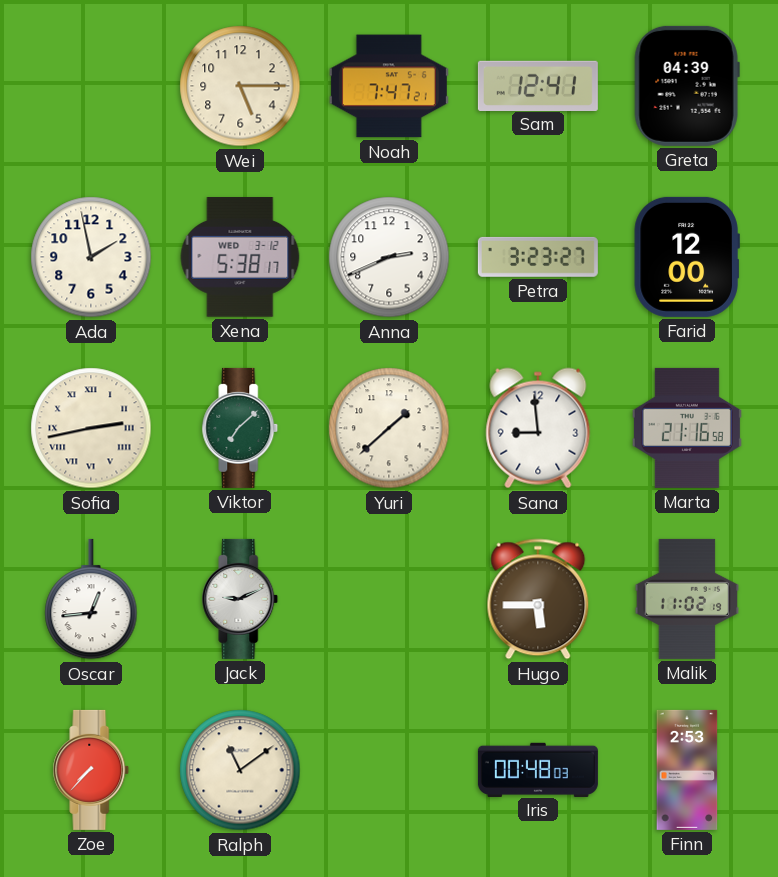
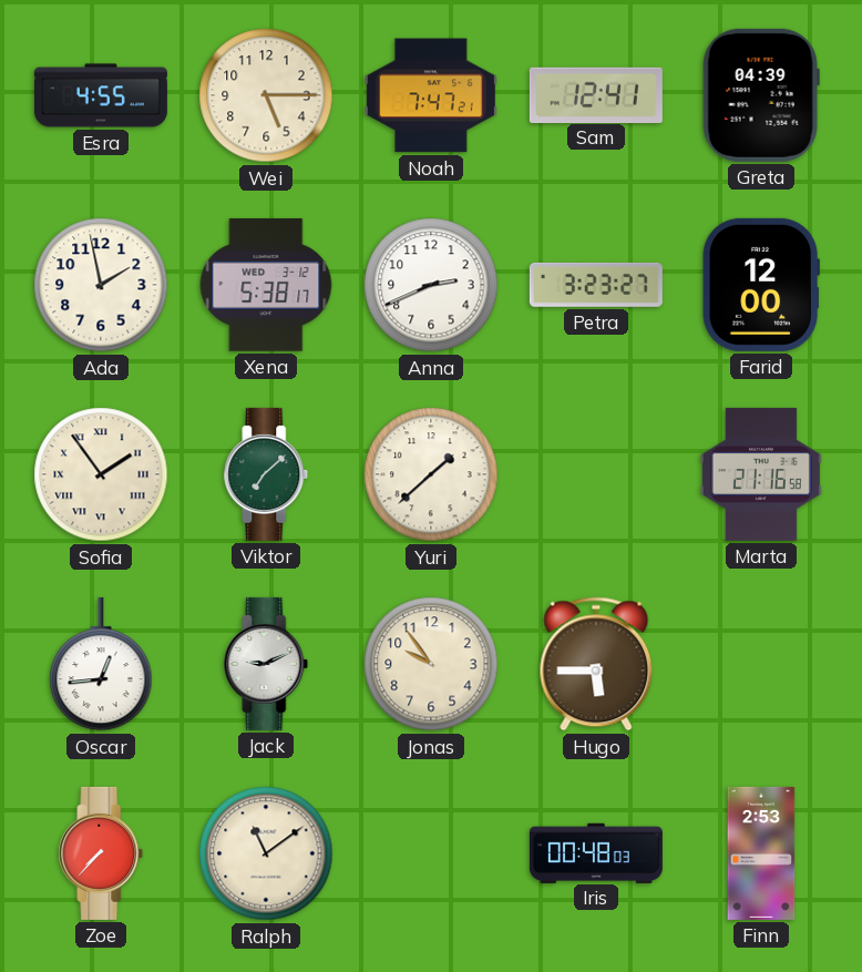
Esra: none -> 4:55
Sofia: 2:43 -> 1:54
Sana: 8:59 -> none
Jonas: none -> 9:54
Malik: 11:02 -> none
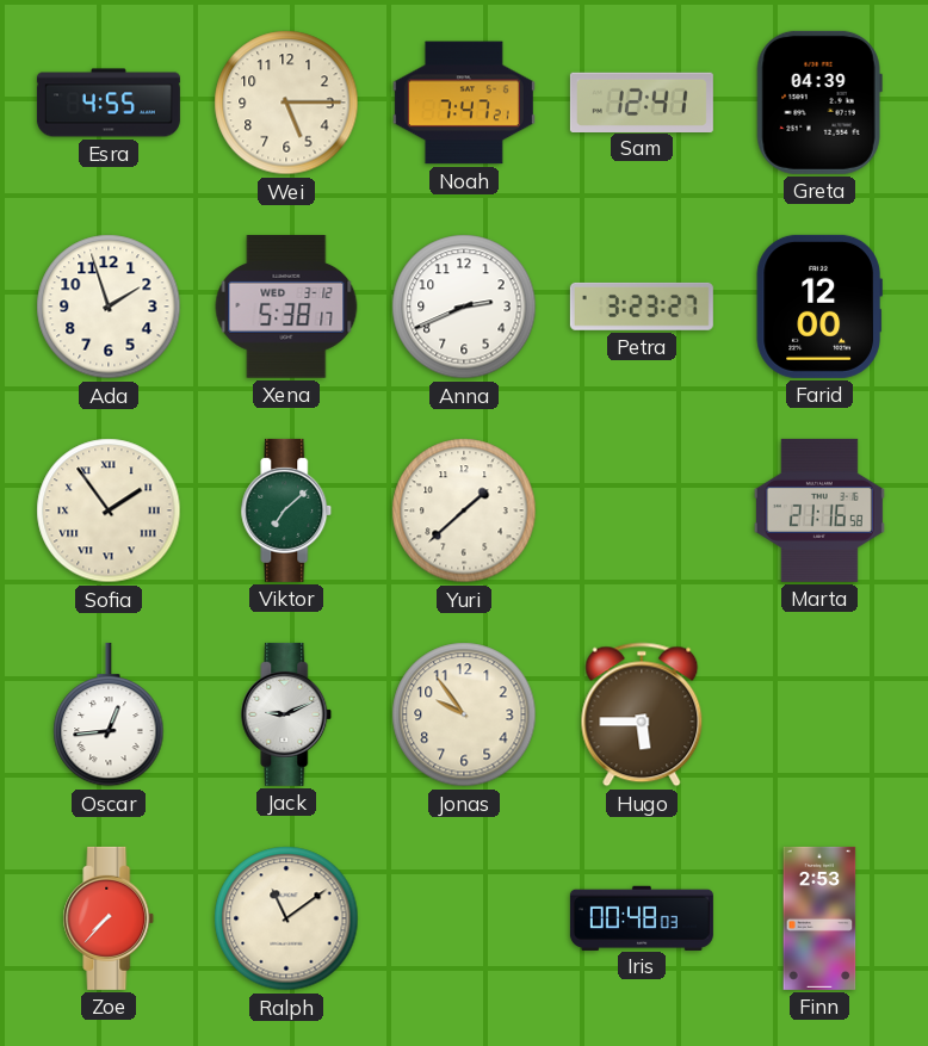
Ada: 1:58 -> 1:57
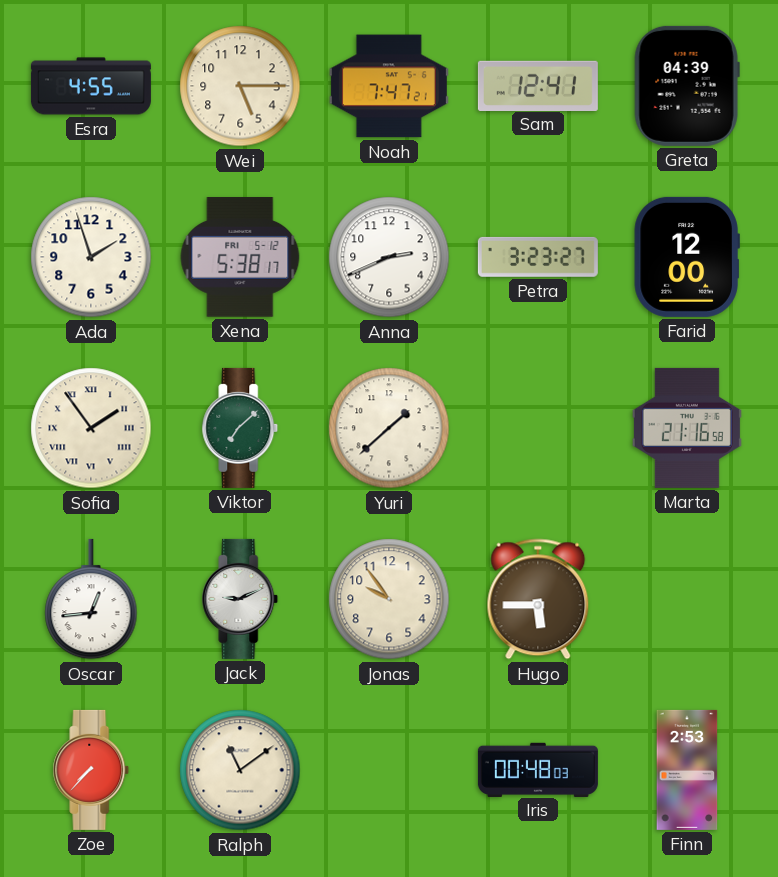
Xena date: WED 3-12 -> FRI 5-12
